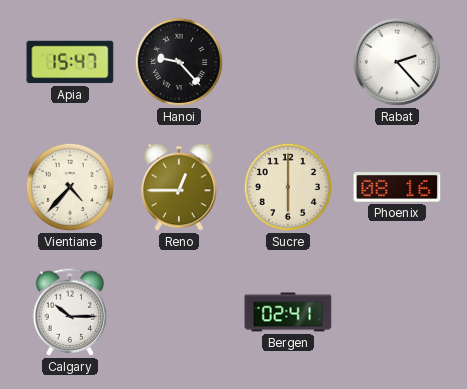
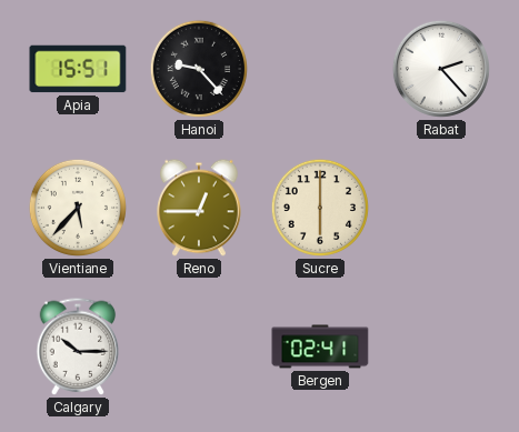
Apia: 15:47 -> 15:51
Vientiane: 4:37 -> 5:37
Phoenix: 08:16 -> none
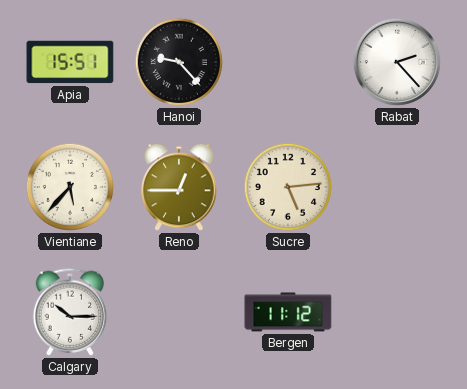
Sucre: 6:00 -> 5:14
Bergen: 02:41 -> 11:12
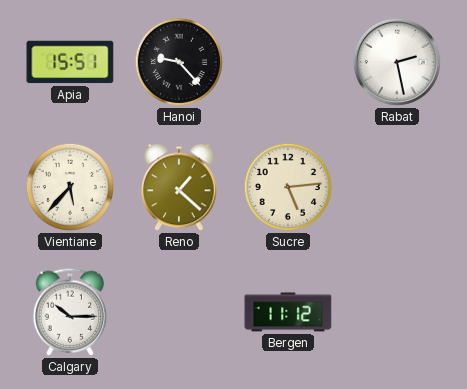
Rabat: 2:23 -> 2:28
Reno: 12:45 -> 1:22
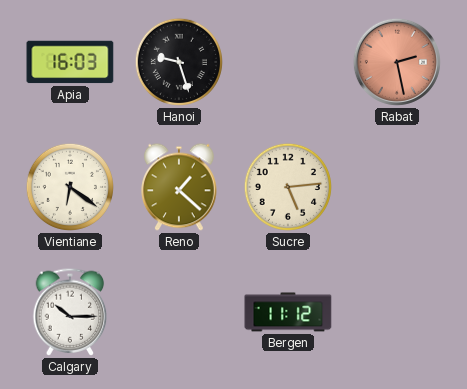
Apia: 15:51 -> 16:03
Hanoi: 9:23 -> 9:27
Rabat dial: white -> salmon
Vientiane: 5:37 -> 6:21
